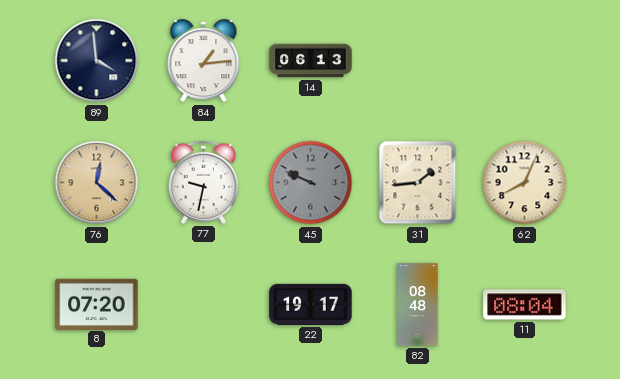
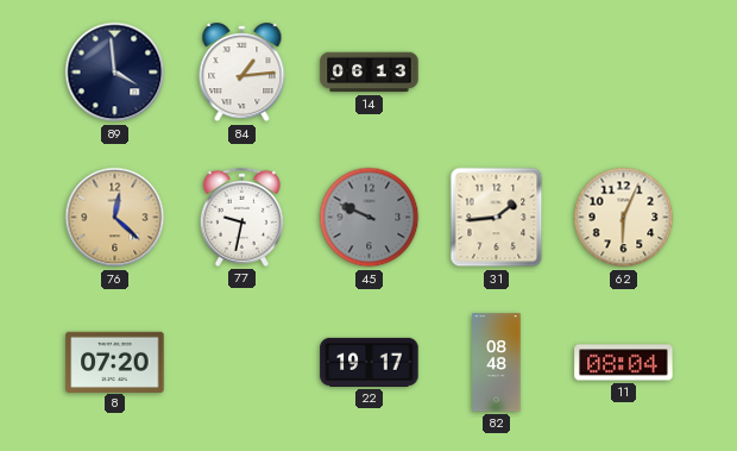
62: 8:04 -> 6:04
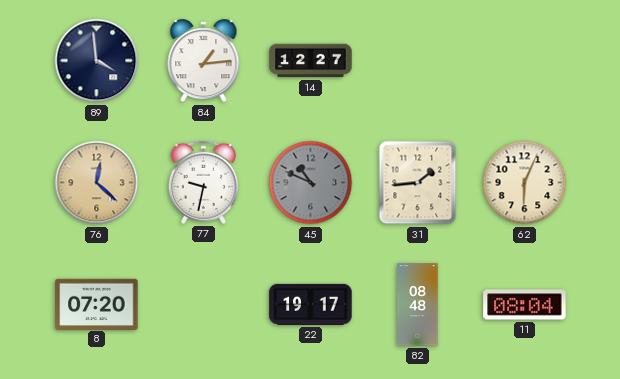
14: 06:13 -> 12:27
45: 9:49 -> 10:49
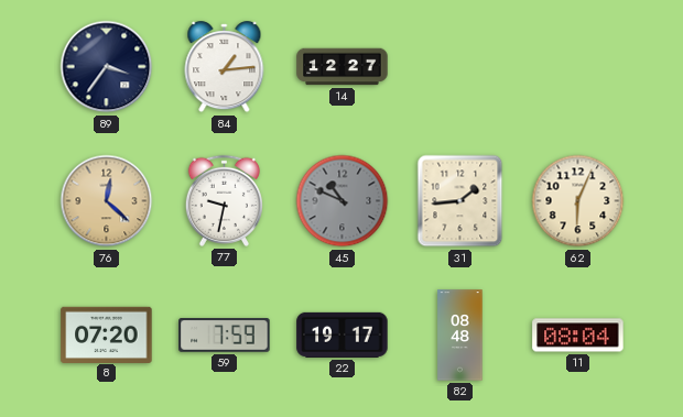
89: 3:59 -> 3:36
59: none -> 7:59
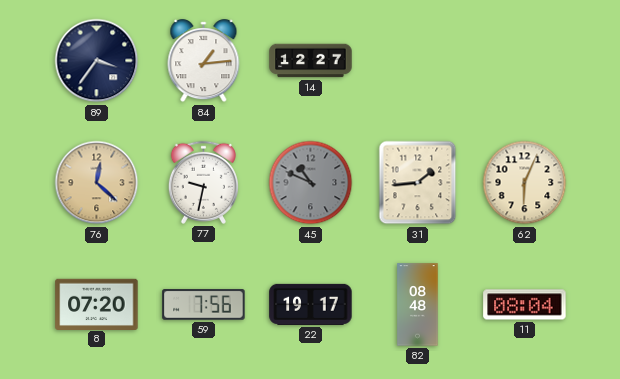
59: 7:59 -> 7:56
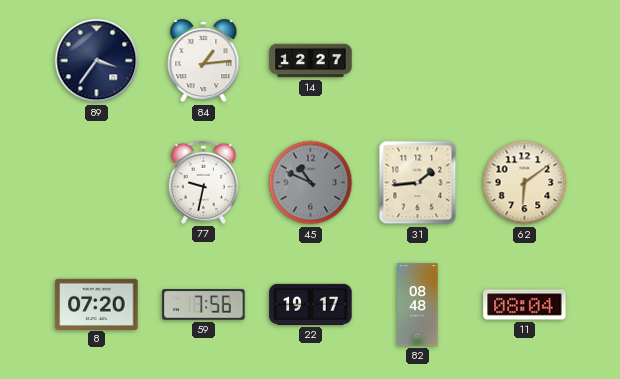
76: 12:22 -> none
62: 6:04 -> 6:09
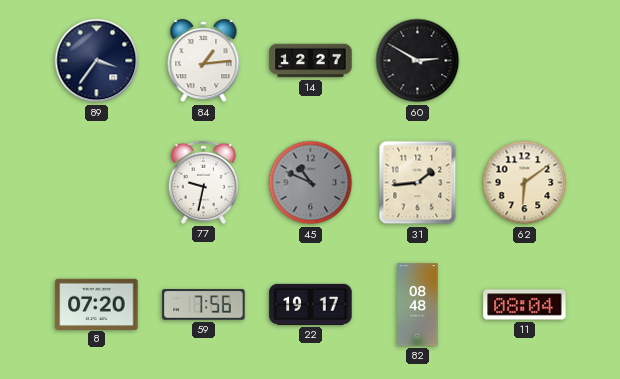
60: none -> 2:50
